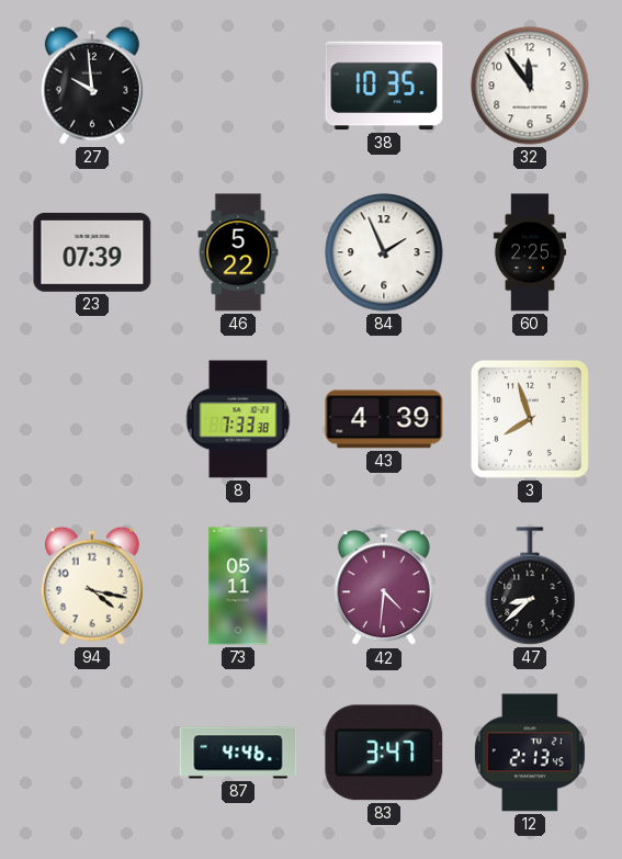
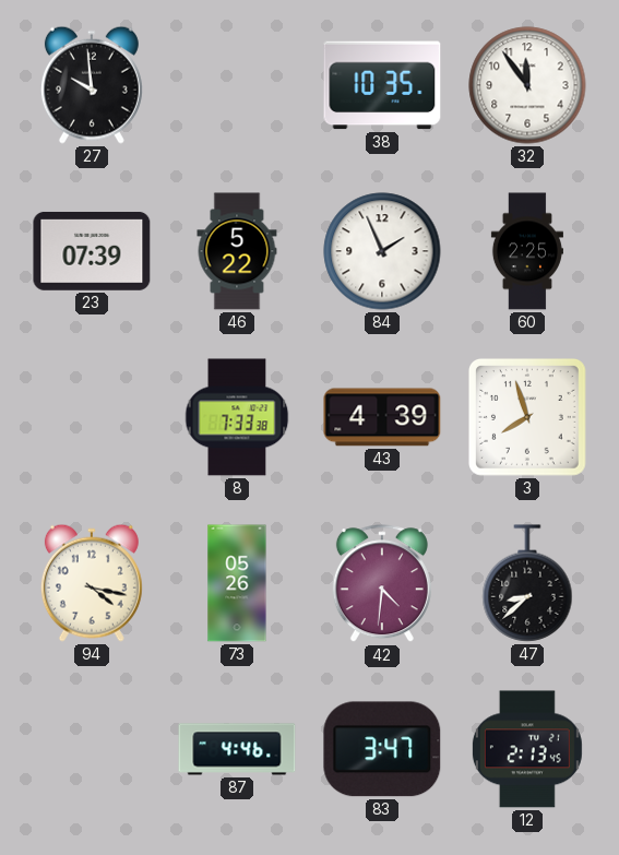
73: 05:11 -> 05:26
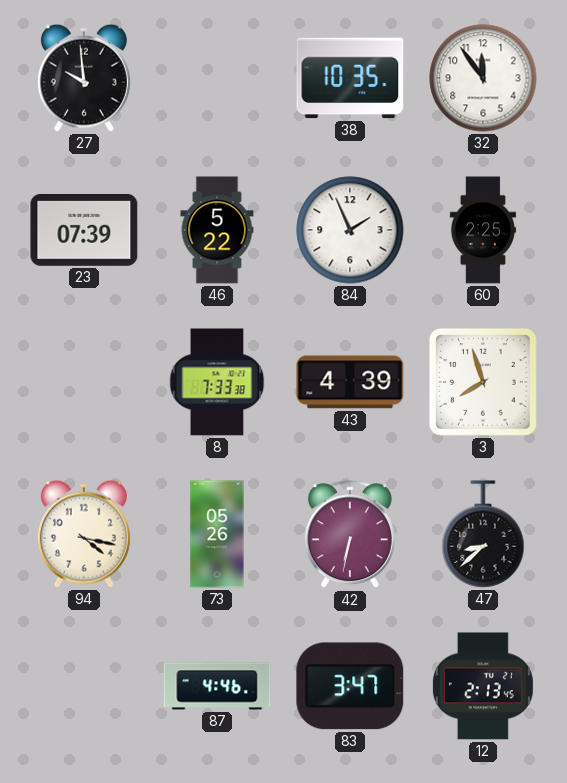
42: 4:31 -> 6:32
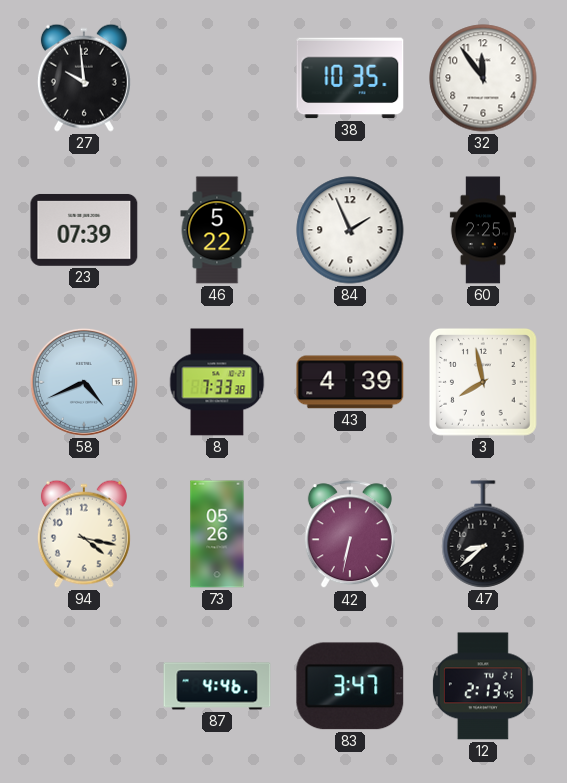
58: none -> 4:41
3: 7:57 -> 7:58
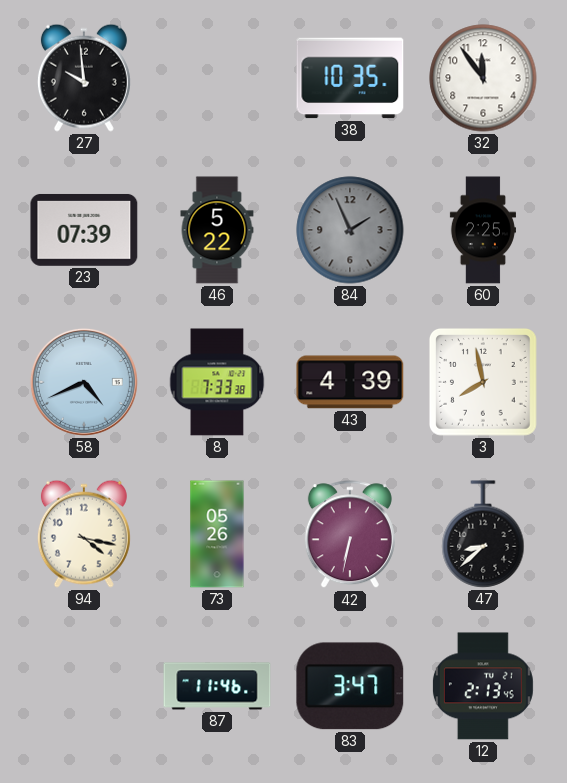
84 dial: white -> grey
87: 4:46 -> 11:46
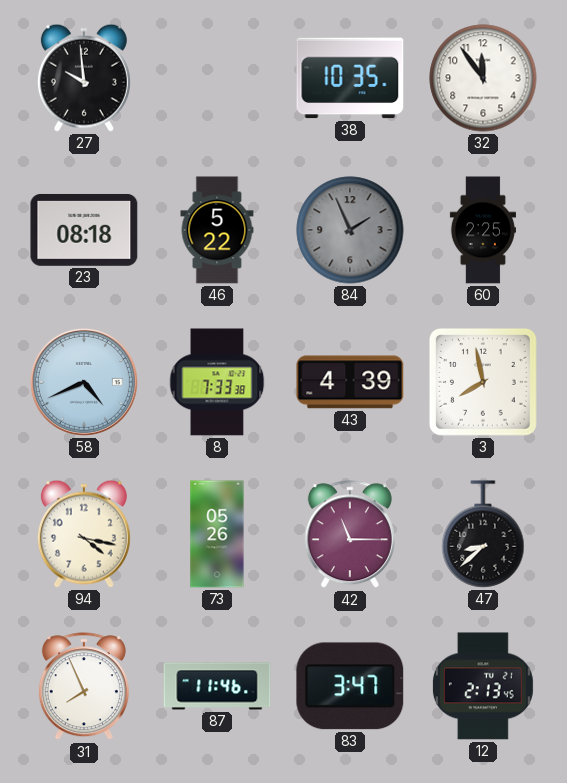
23: 07:39 -> 08:18
42: 6:32 -> 11:15
31: none -> 7:56
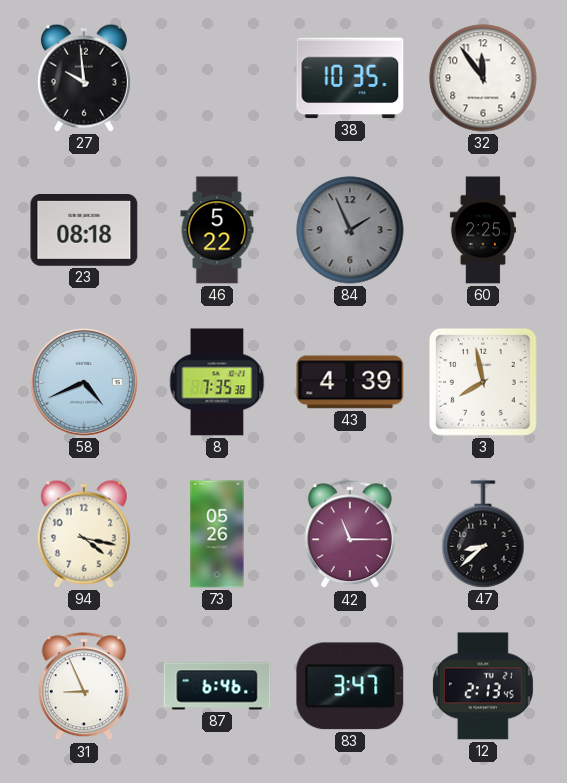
8: 7:33 -> 7:35
31: 7:56 -> 8:56
87: 11:46 -> 6:46
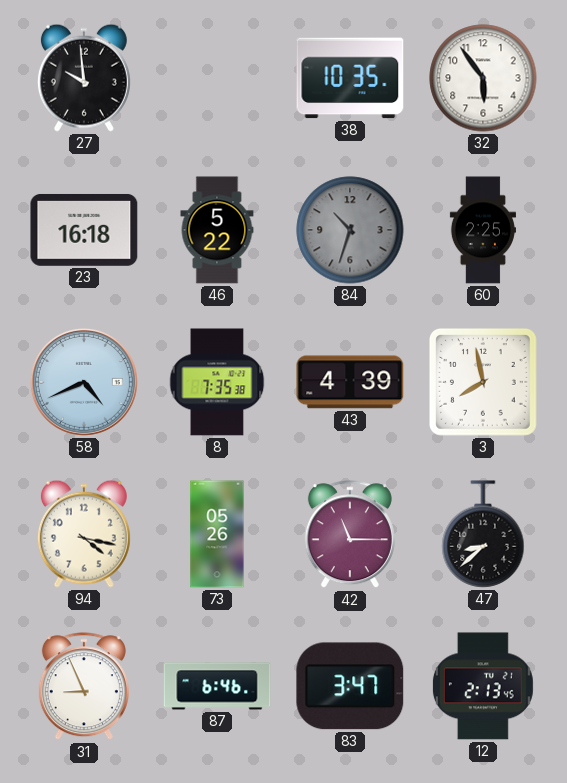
32: 11:54 -> 5:54
23: 08:18 -> 16:18
84: 1:56 -> 10:33
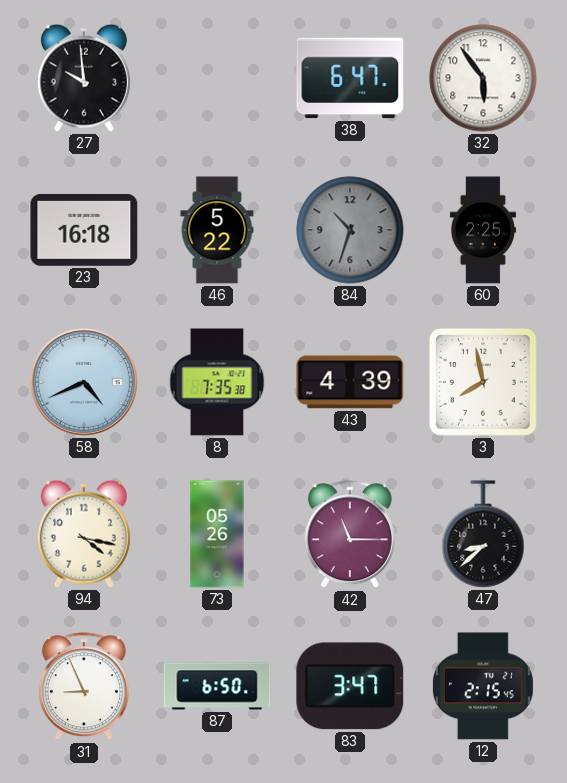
38: 10:35 -> 6:47
87: 6:46 -> 6:50
12: 2:13 -> 2:15
